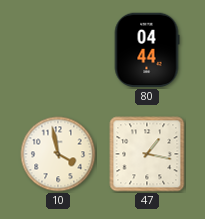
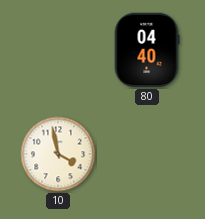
80: 04:44 -> 04:40
47: 1:17 -> none
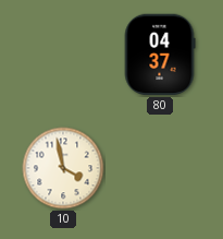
80: 04:40 -> 04:37
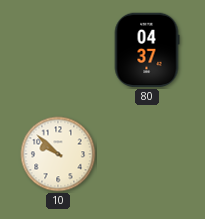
10: 3:58 -> 9:52
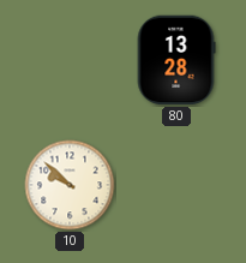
80: 04:37 -> 13:28
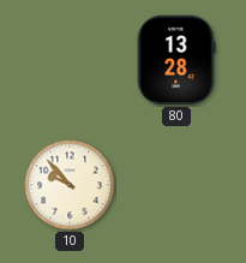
10: 9:52 -> 9:53
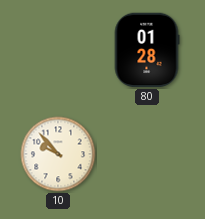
80: 13:28 -> 01:28
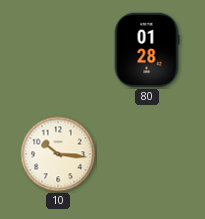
10: 9:53 -> 10:16
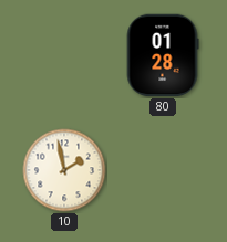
10: 10:16 -> 1:58
